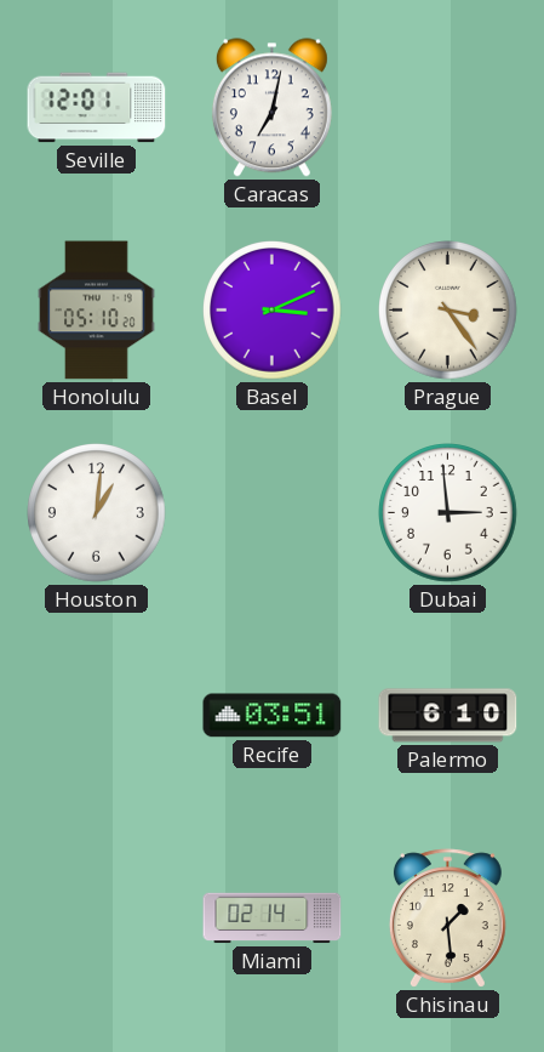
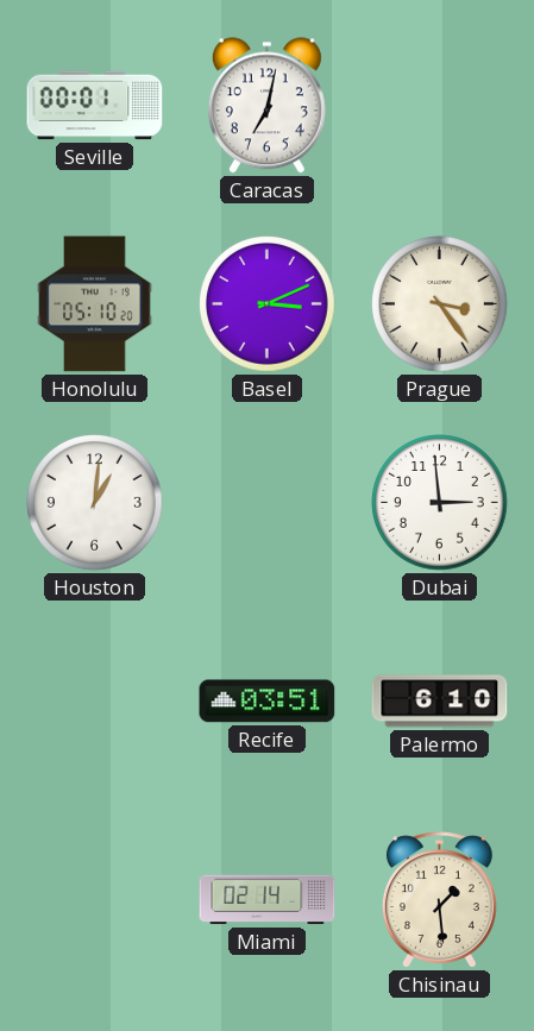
Seville: 12:01 -> 00:01
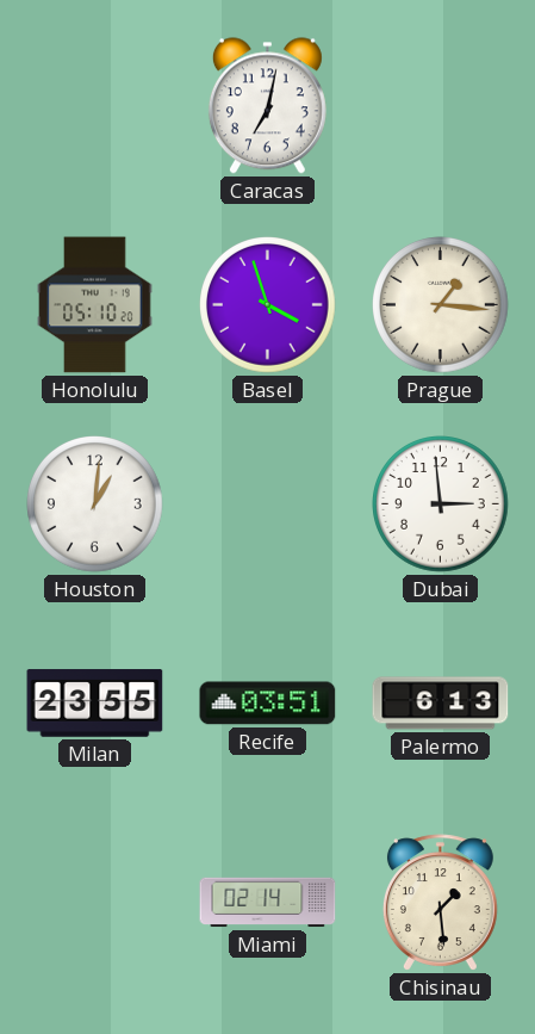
Seville: 00:01 -> none
Basel: 3:11 -> 3:57
Prague: 3:24 -> 1:16
Milan: none -> 23:55
Palermo: 6:10 -> 6:13
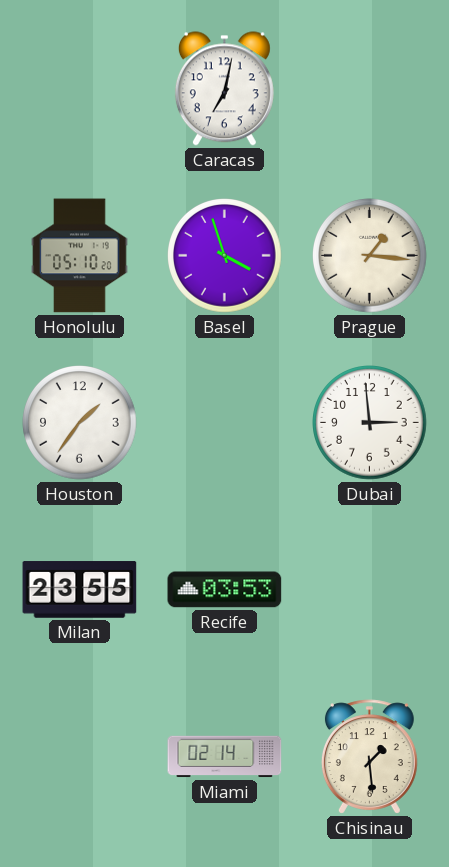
Houston: 1:01 -> 1:36
Recife: 03:51 -> 03:53
Palermo: 6:13 -> none
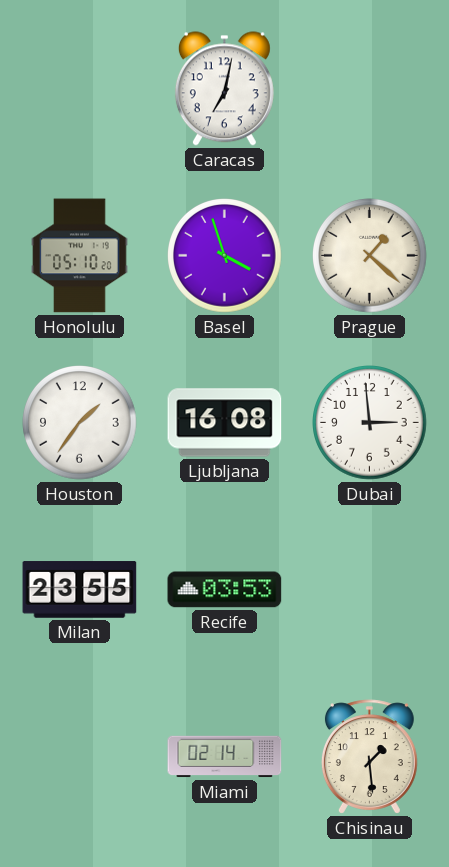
Prague: 1:16 -> 1:22
Ljubljana: none -> 16:08
